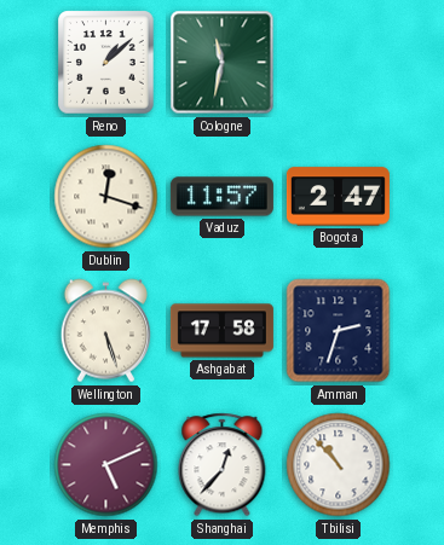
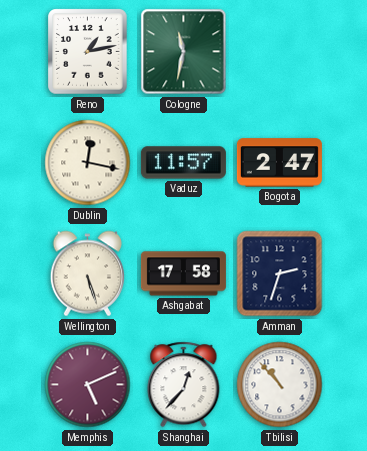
Reno: 1:08 -> 1:13
Dublin: 12:18 -> 12:17
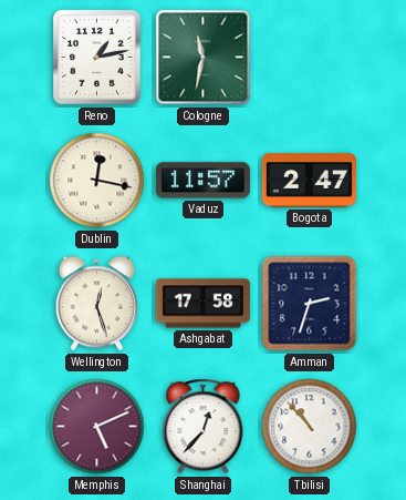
Wellington: 5:27 -> 12:27
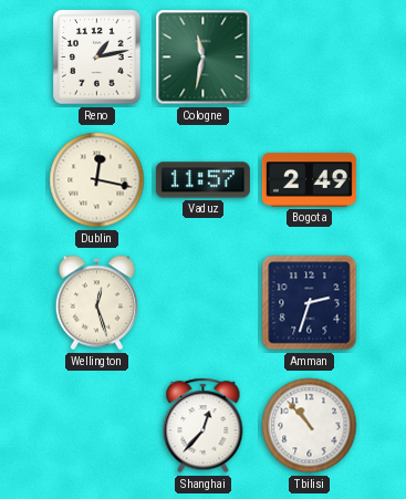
Bogota: 2:47 -> 2:49
Ashgabat: 17:58 -> none
Memphis: 5:11 -> none
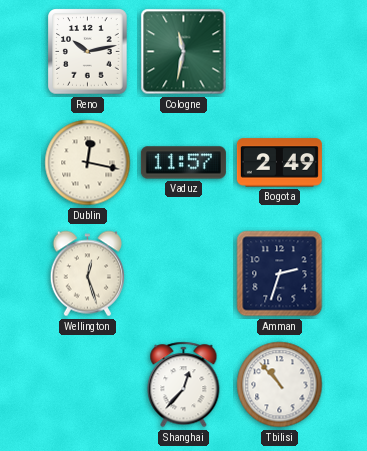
Reno: 1:13 -> 10:13
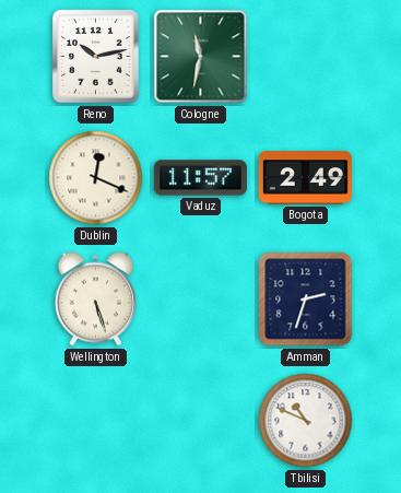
Dublin: 12:17 -> 12:19
Wellington: 12:27 -> 5:27
Shanghai: 12:37 -> none
Tbilisi: 10:53 -> 10:49
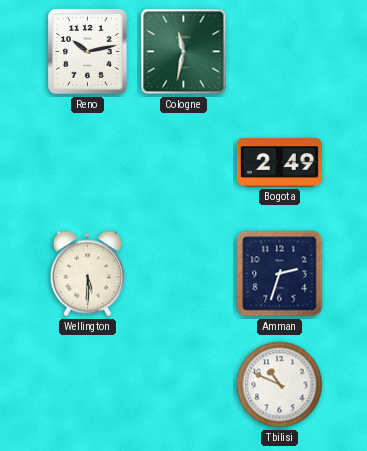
Dublin: 12:19 -> none
Vaduz: 11:57 -> none
Wellington: 5:27 -> 5:30
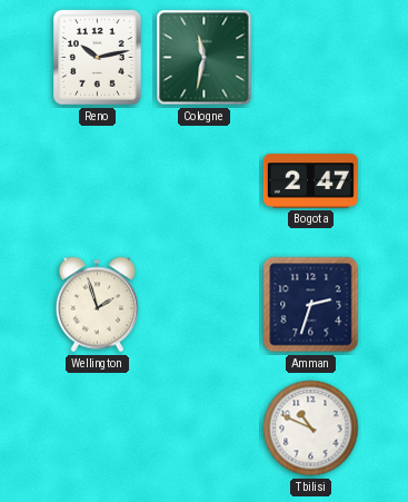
Bogota: 2:49 -> 2:47
Wellington: 5:30 -> 1:57
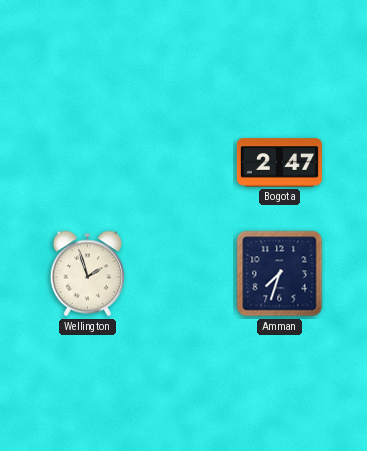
Reno: 10:13 -> none
Cologne: 11:32 -> none
Amman: 2:33 -> 7:33
Tbilisi: 10:49 -> none
